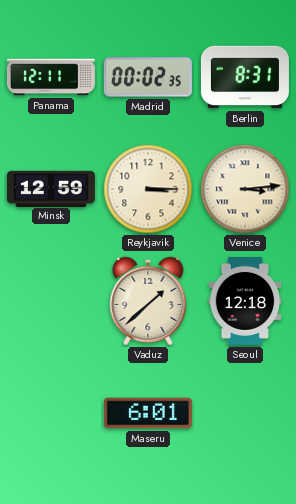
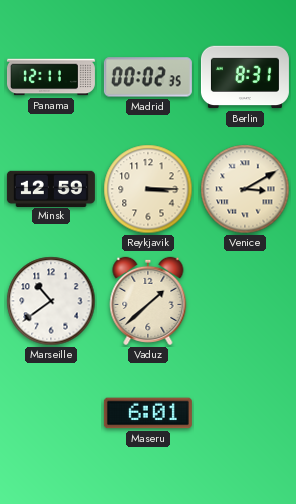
Venice: 3:14 -> 3:10
Marseille: none -> 10:39
Seoul: 12:18 -> none
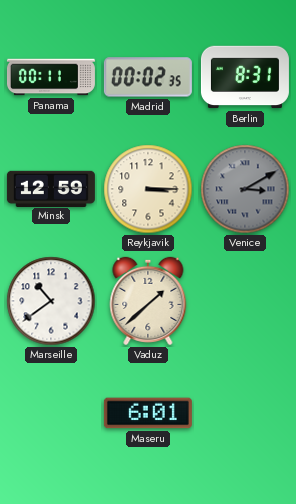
Panama: 12:11 -> 00:11
Venice dial: cream -> grey
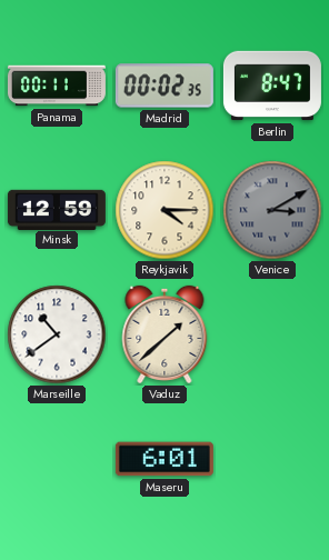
Berlin: 8:31 -> 8:47
Reykjavik: 3:15 -> 4:15
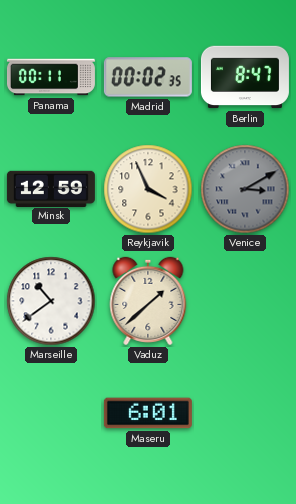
Reykjavik: 4:15 -> 3:56
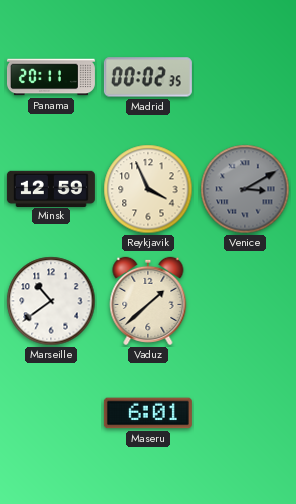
Panama: 00:11 -> 20:11
Berlin: 8:47 -> none
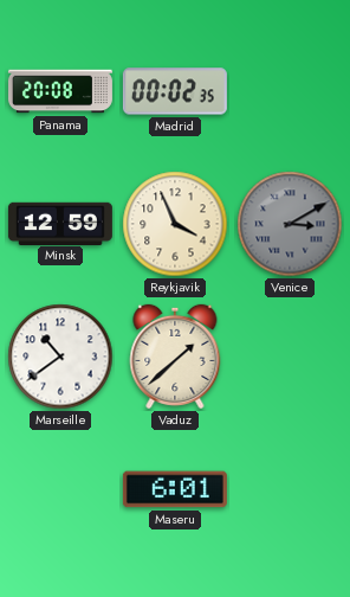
Panama: 20:11 -> 20:08
